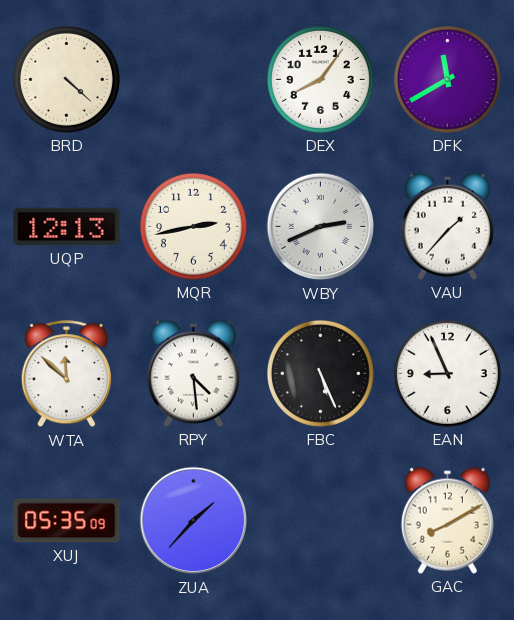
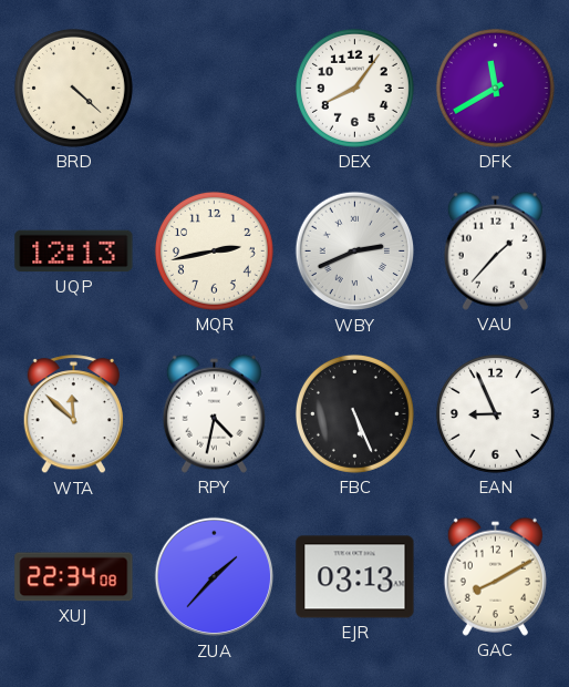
RPY: 4:29 -> 4:32
XUJ: 05:35 -> 22:34
EJR: none -> 03:13
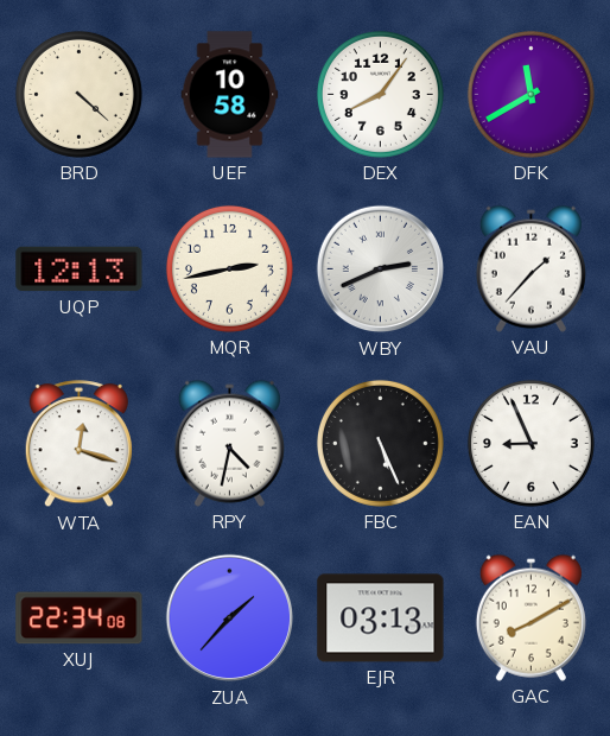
UEF: none -> 10:58
WTA: 11:52 -> 12:18
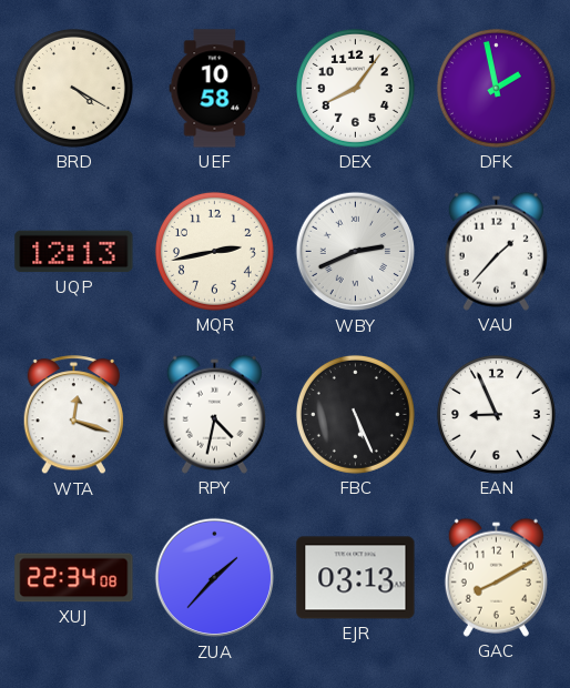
BRD: 4:22 -> 4:20
DFK: 11:40 -> 1:58
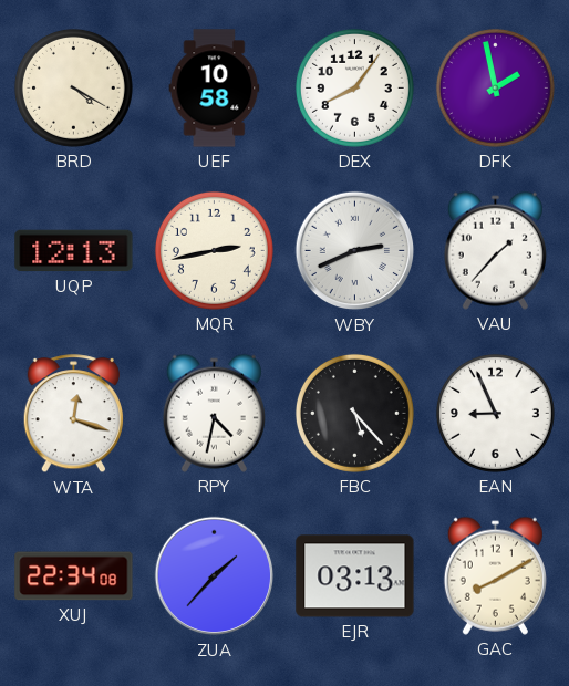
FBC: 5:26 -> 5:23
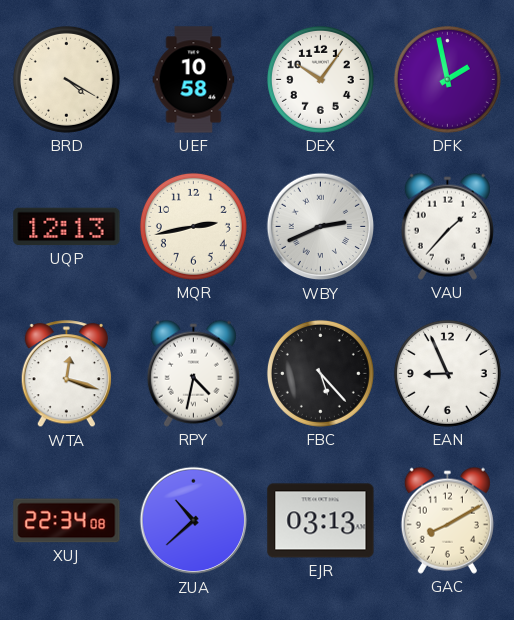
DEX: 8:06 -> 10:06
ZUA: 1:37 -> 10:38
